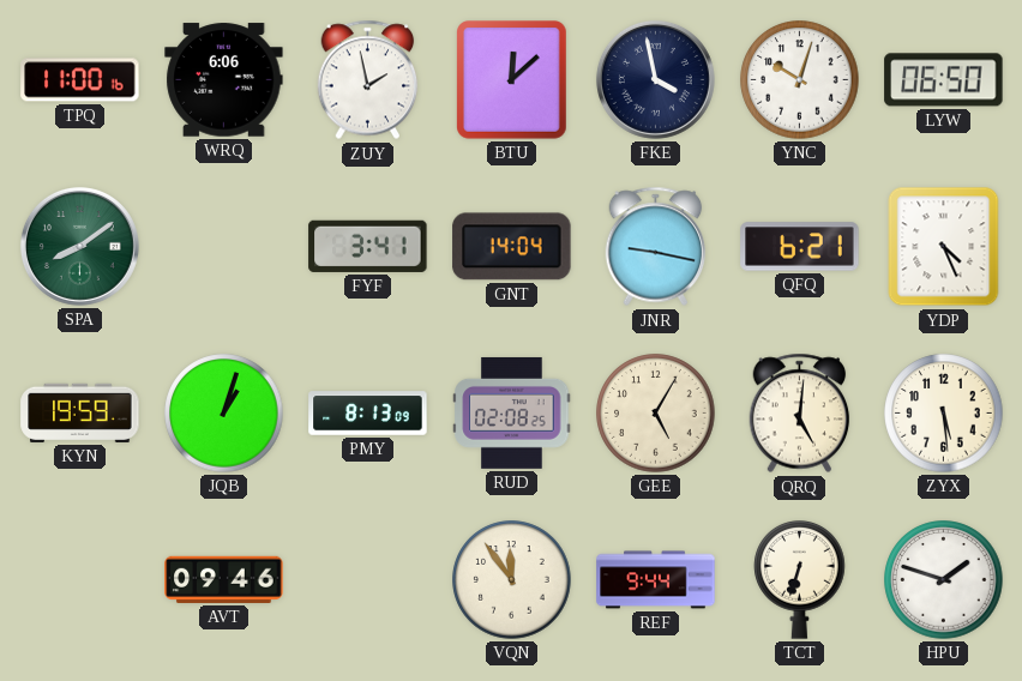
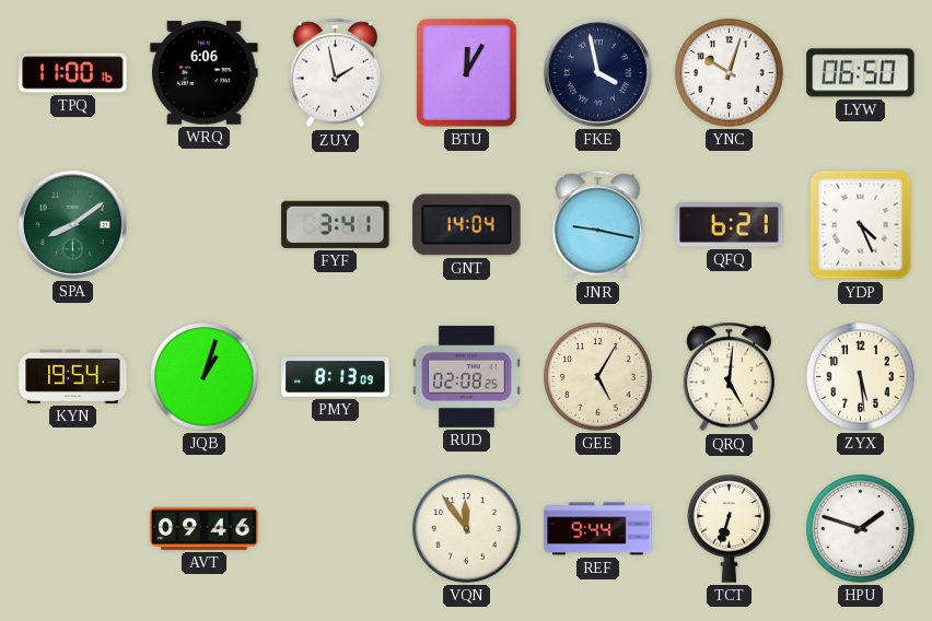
BTU: 12:08 -> 12:05
KYN: 19:59 -> 19:54
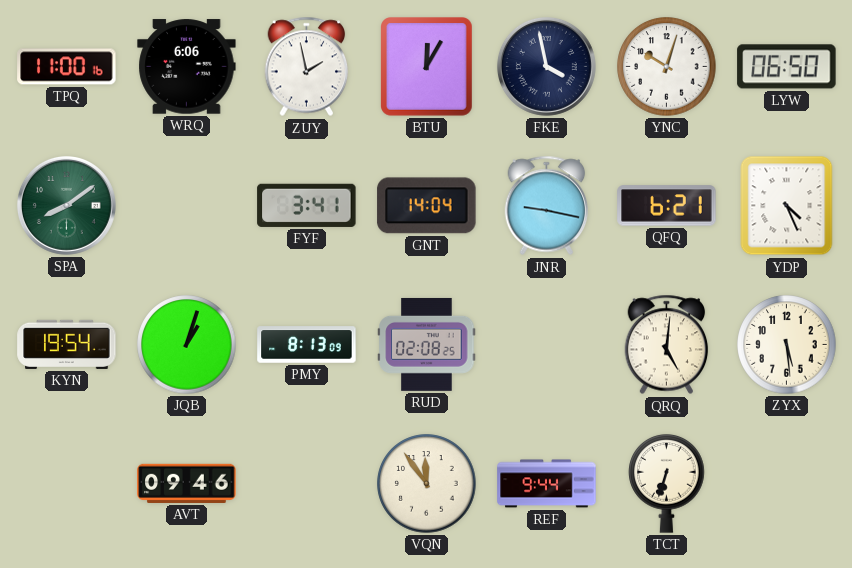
GEE: 5:05 -> none
HPU: 1:48 -> none
